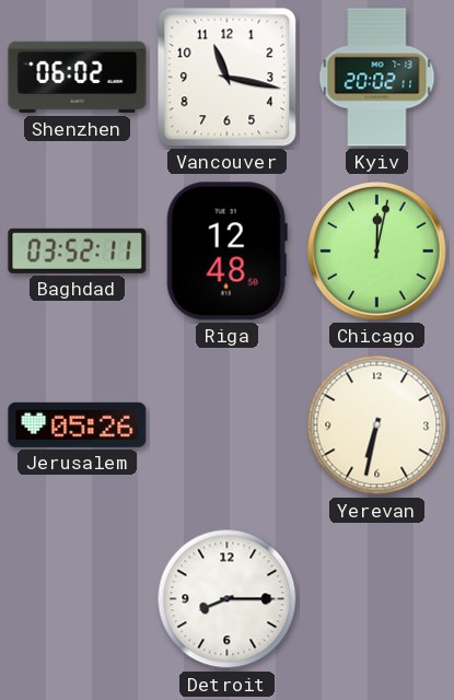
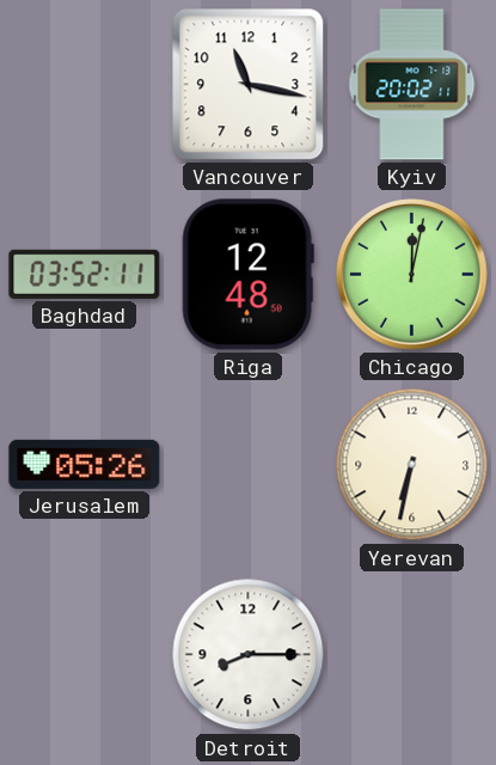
Shenzhen: 06:02 -> none
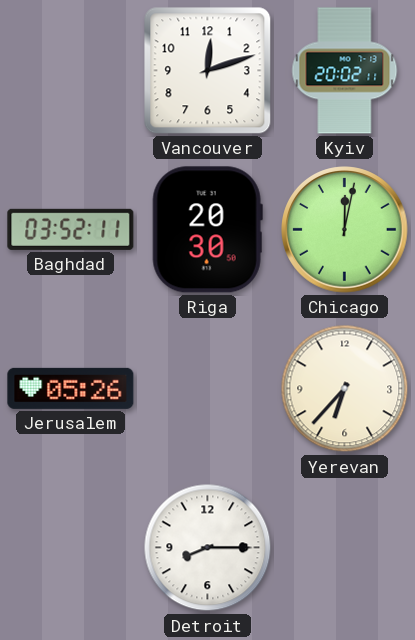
Vancouver: 11:17 -> 12:12
Riga: 12:48 -> 20:30
Yerevan: 6:32 -> 6:37
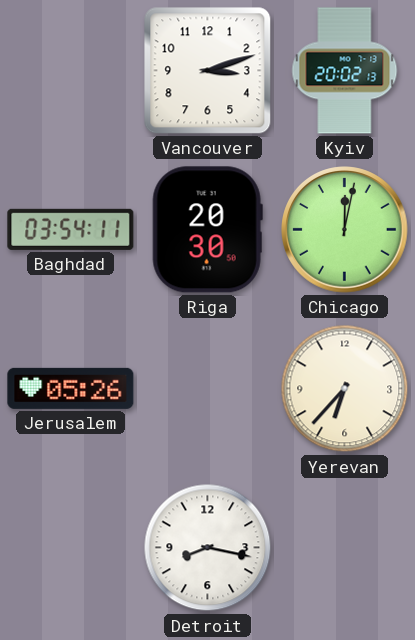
Vancouver: 12:12 -> 3:12
Kyiv: 20:02:11 -> 20:02:13
Baghdad: 03:52 -> 03:54
Detroit: 8:15 -> 8:17
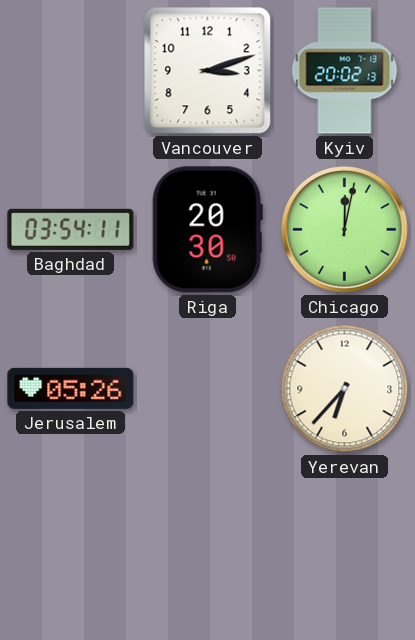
Detroit: 8:17 -> none
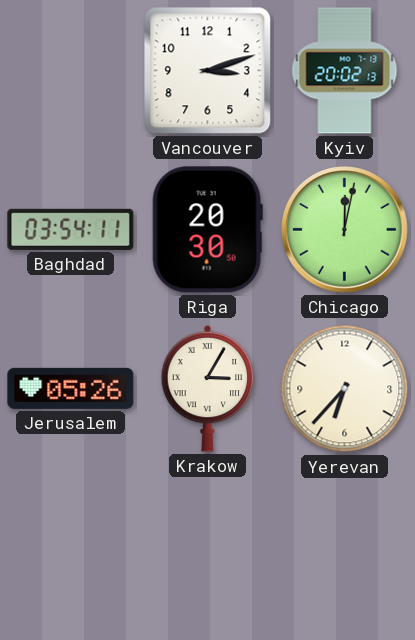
Krakow: none -> 3:05
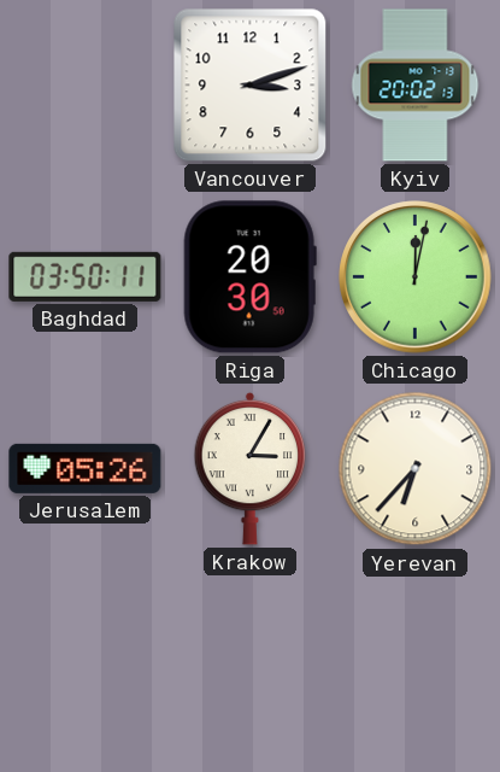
Baghdad: 03:54 -> 03:50
